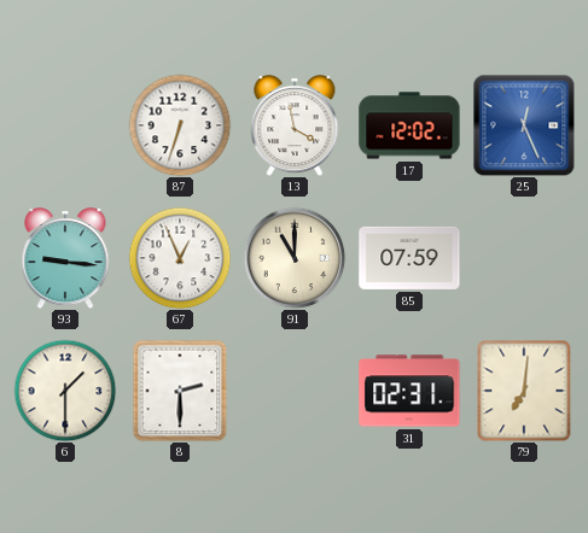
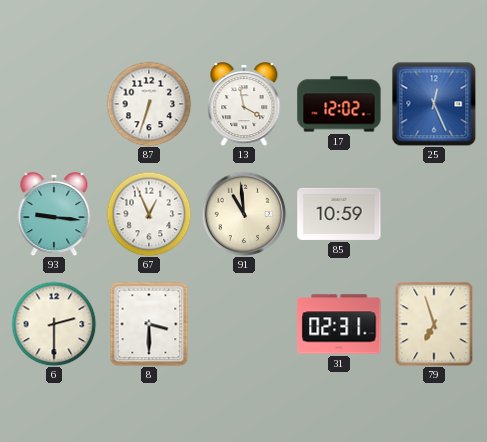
91: 11:00 -> 10:59
85: 07:59 -> 10:59
6: 1:30 -> 2:30
8: 2:30 -> 3:30
79: 7:01 -> 6:57
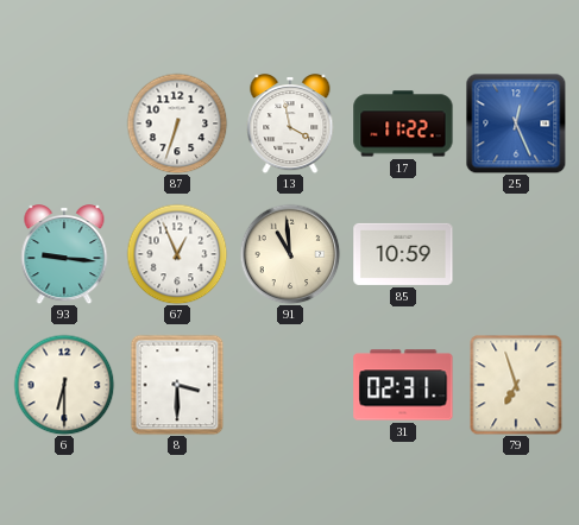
17: 12:02 -> 11:22
6: 2:30 -> 6:30
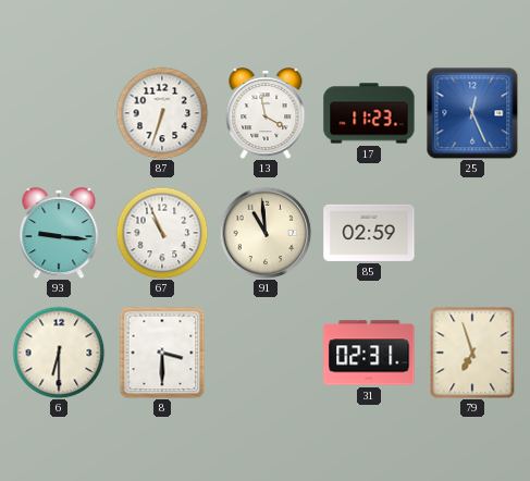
17: 11:22 -> 11:23
67: 12:56 -> 10:56
85: 10:59 -> 02:59
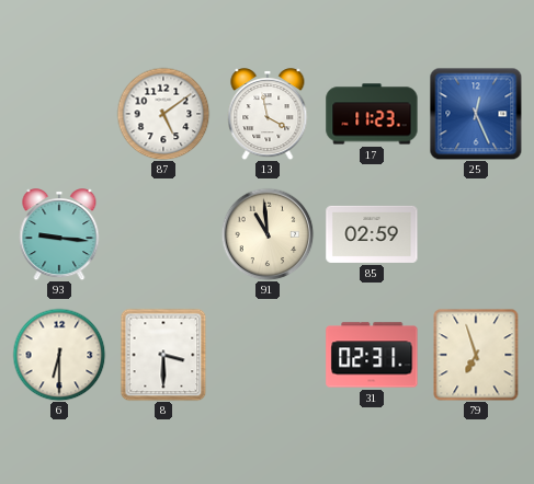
87: 6:33 -> 5:09
67: 10:56 -> none
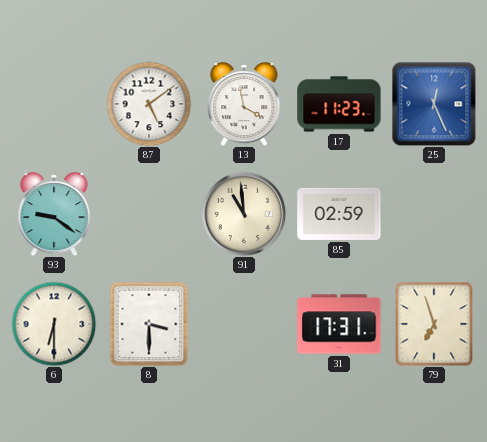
93: 9:16 -> 9:21
31: 02:31 -> 17:31
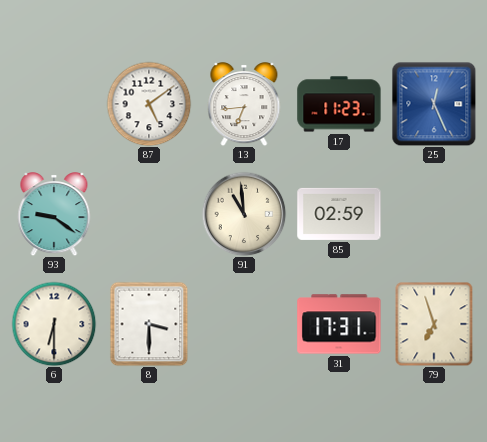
13: 3:58 -> 6:44
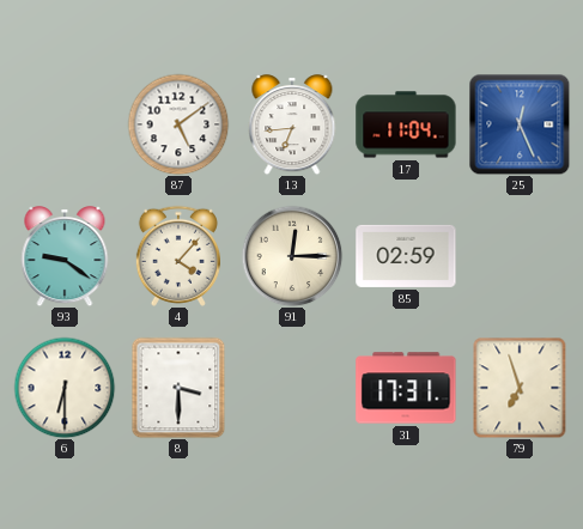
17: 11:23 -> 11:04
4: none -> 4:07
91: 10:59 -> 12:15
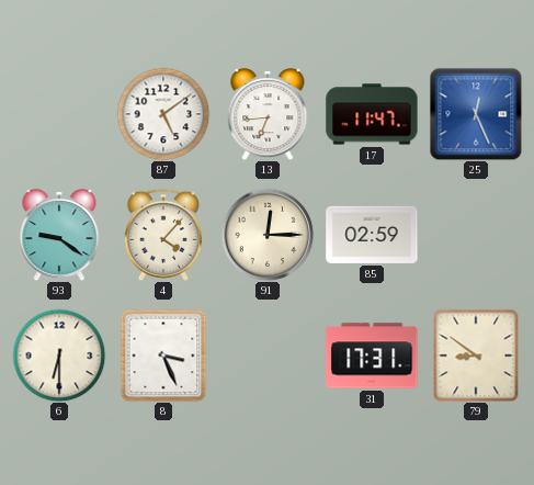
17: 11:04 -> 11:47
8: 3:30 -> 3:26
79: 6:57 -> 8:51
